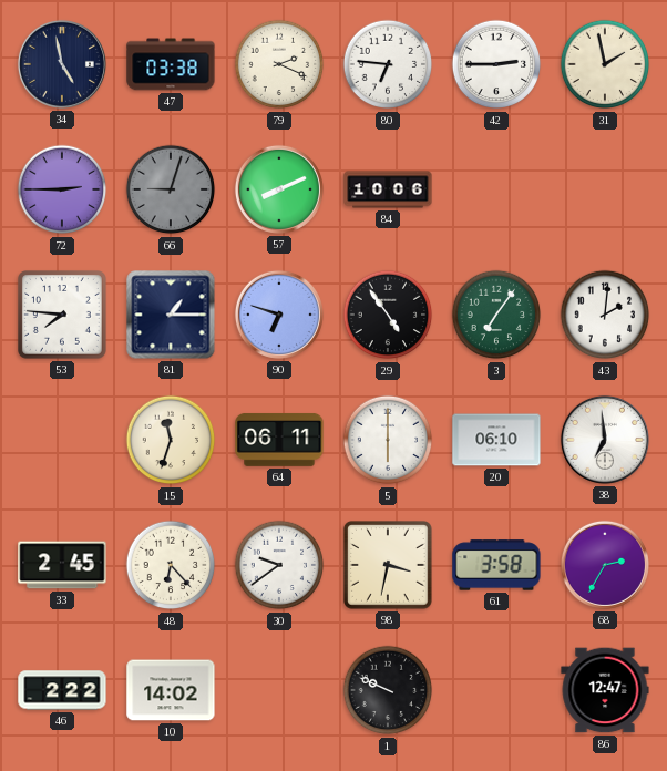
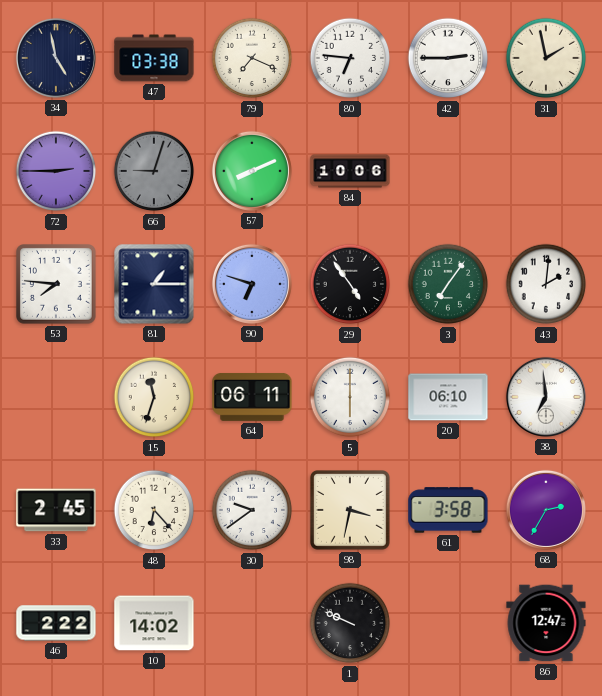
79: 2:19 -> 7:19
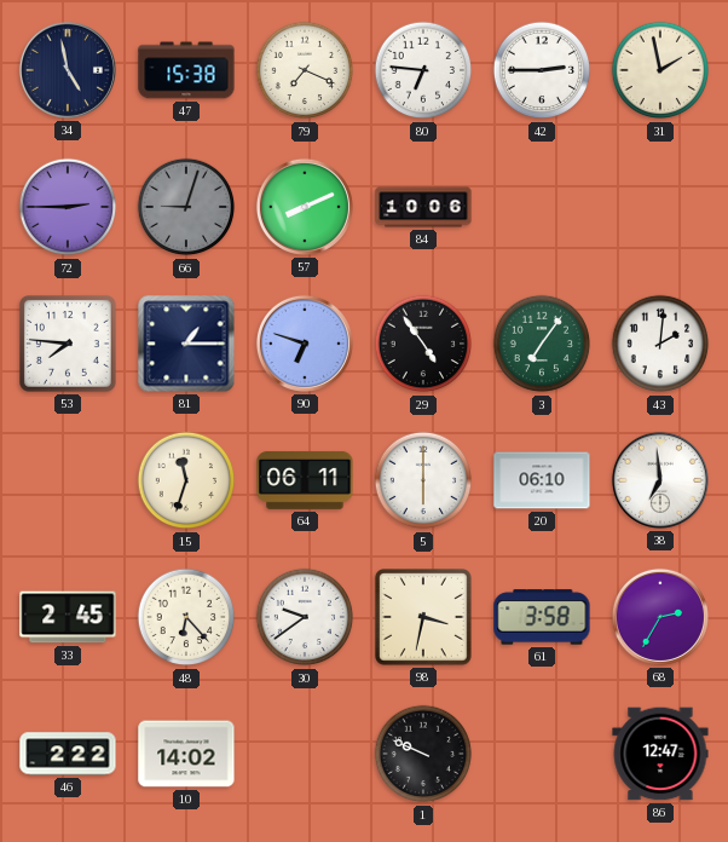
47: 03:38 -> 15:38
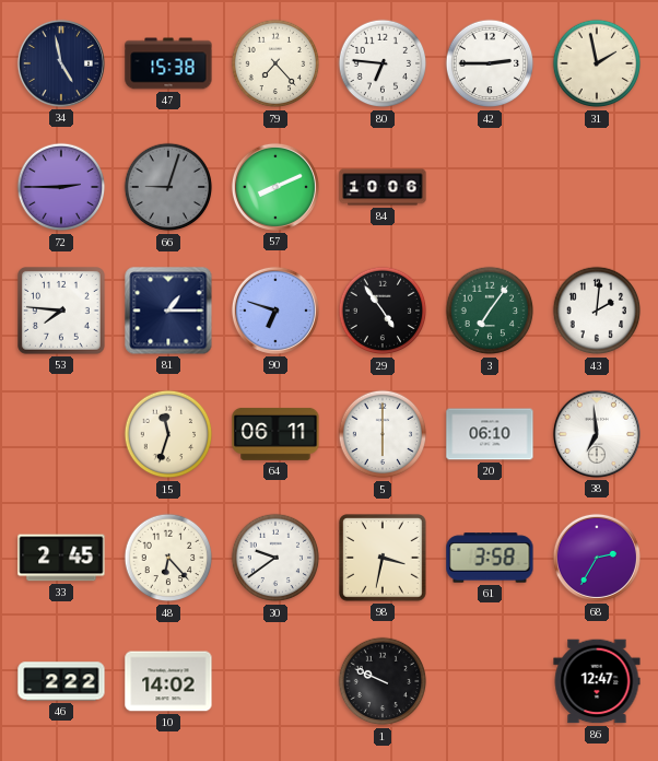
79: 7:19 -> 7:23
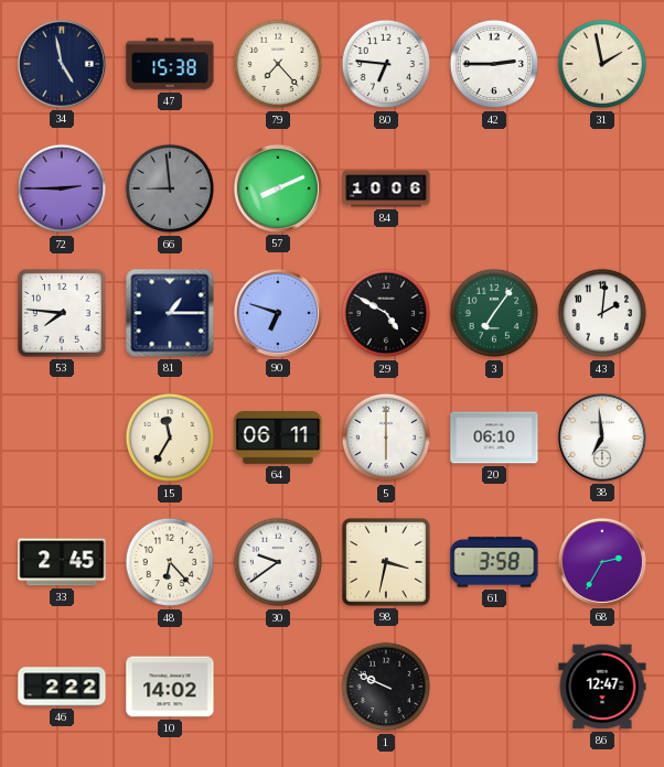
66: 9:03 -> 8:59
29: 4:54 -> 4:50
15: 11:33 -> 11:35
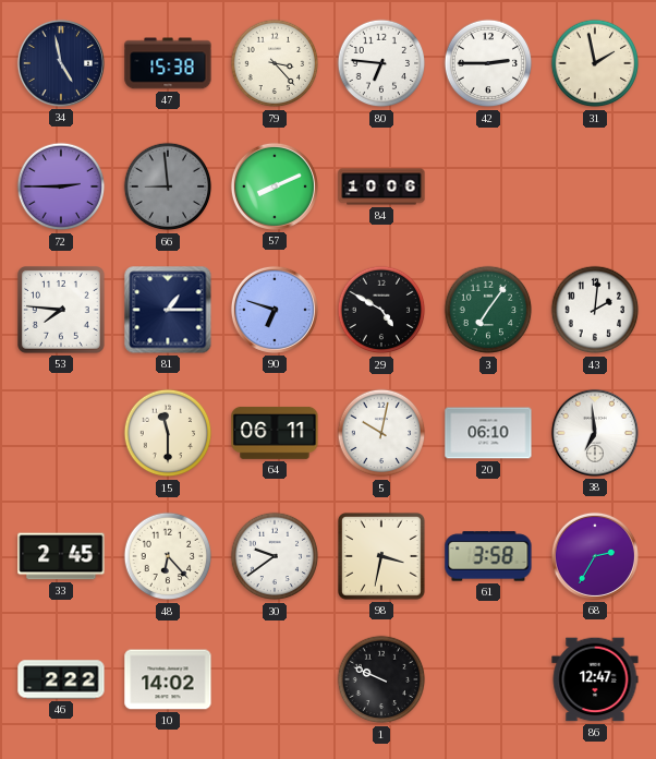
79: 7:23 -> 3:23
15: 11:35 -> 11:30
5: 6:00 -> 10:02
